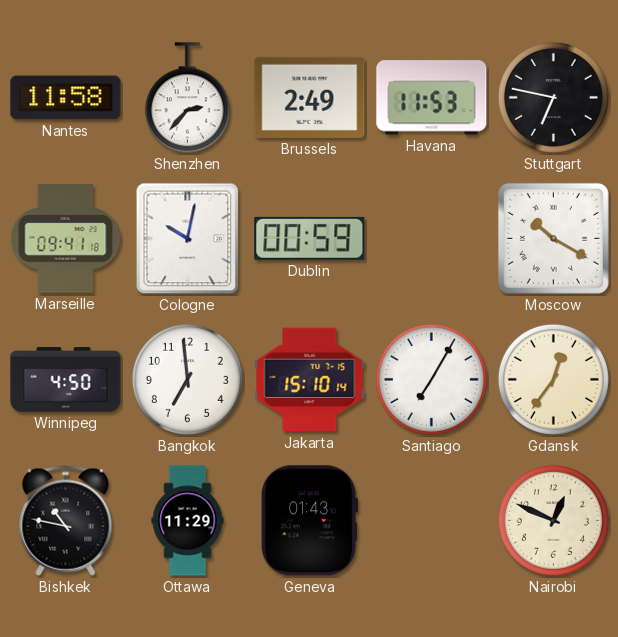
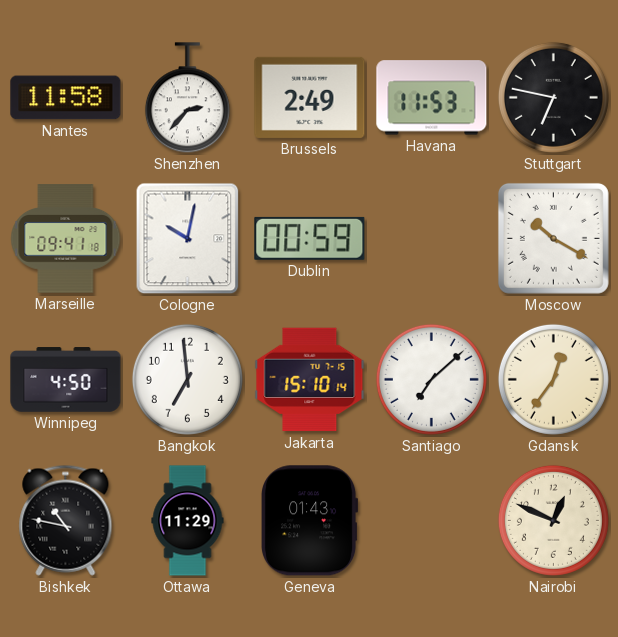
Santiago: 7:05 -> 7:08
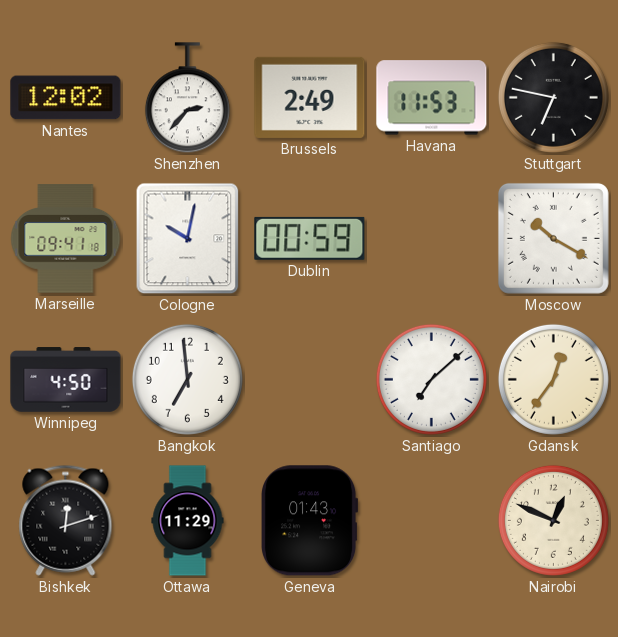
Nantes: 11:58 -> 12:02
Jakarta: 15:10 -> none
Bishkek: 10:47 -> 12:12
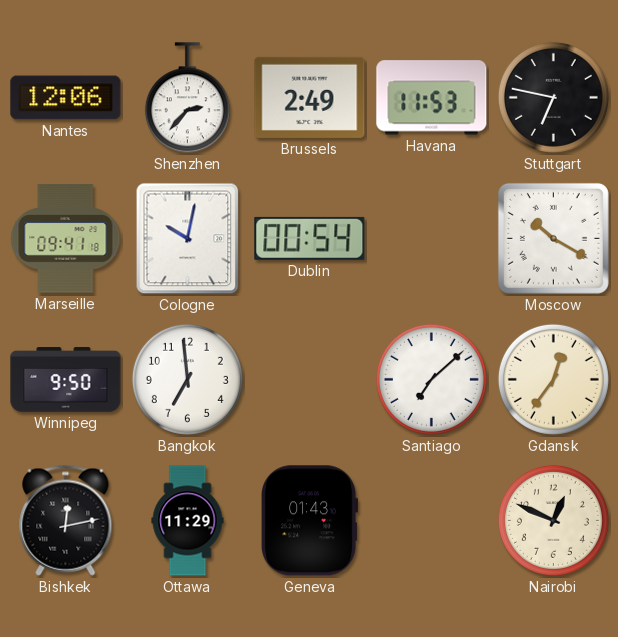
Nantes: 12:02 -> 12:06
Dublin: 00:59 -> 00:54
Winnipeg: 4:50 -> 9:50
Bishkek: 12:12 -> 12:13
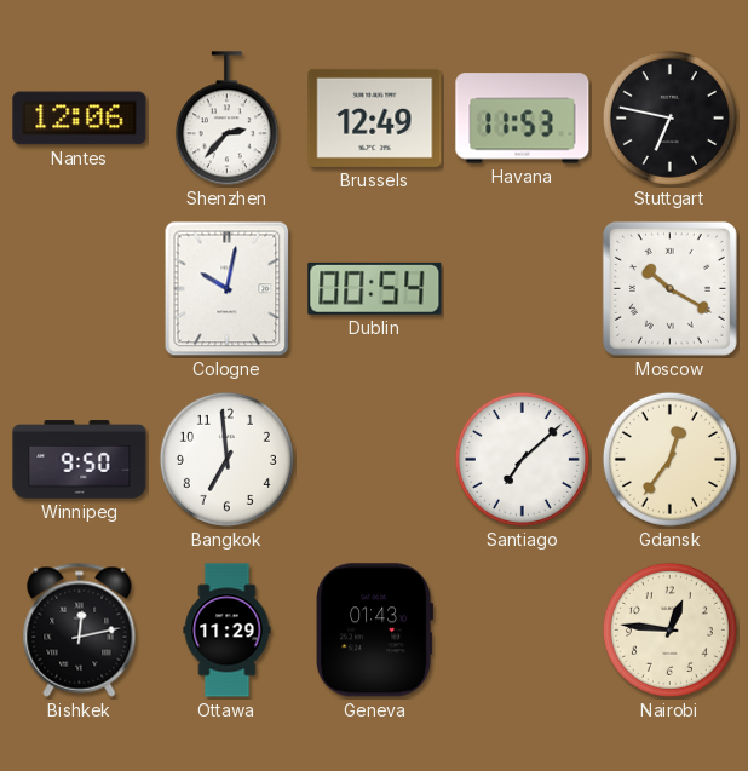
Brussels: 2:49 -> 12:49
Marseille: 09:41 -> none
Nairobi: 12:49 -> 12:46
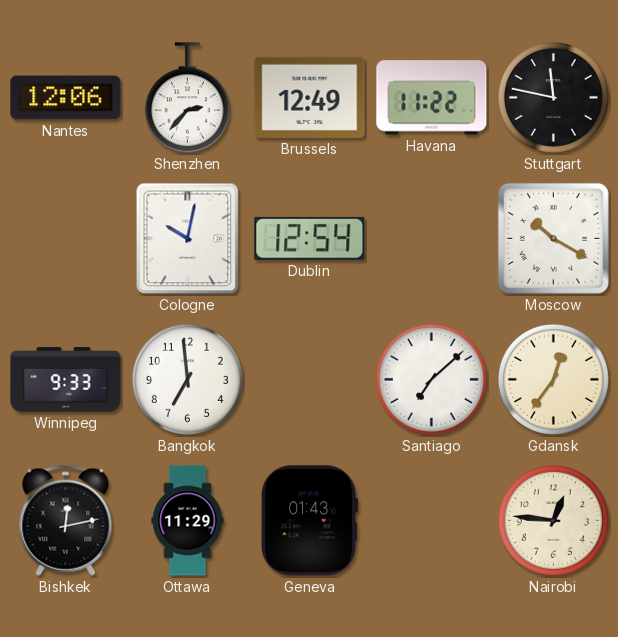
Havana: 11:53 -> 11:22
Stuttgart: 6:47 -> 11:47
Dublin: 00:54 -> 12:54
Winnipeg: 9:50 -> 9:33
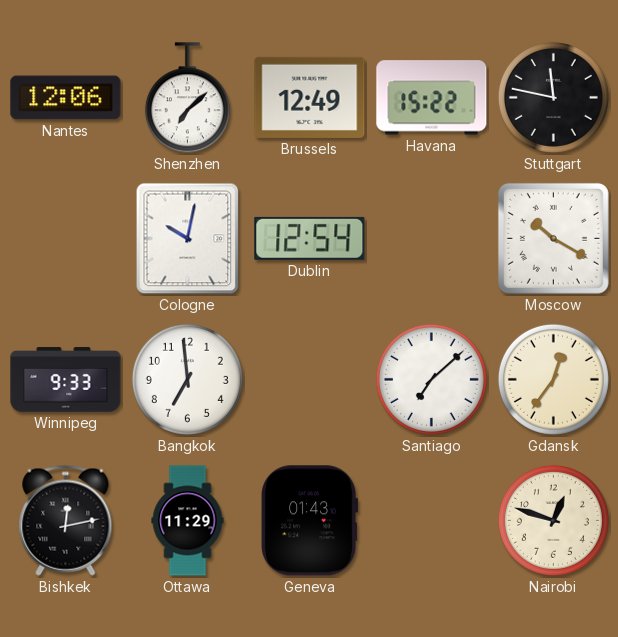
Shenzhen: 2:37 -> 7:08
Havana: 11:22 -> 15:22
Nairobi: 12:46 -> 12:48
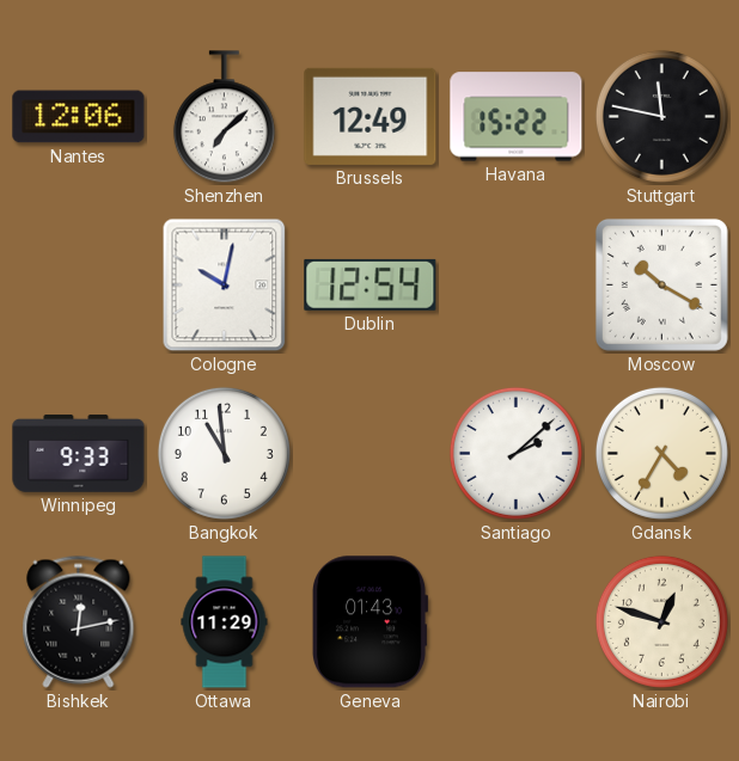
Bangkok: 6:59 -> 10:59
Santiago: 7:08 -> 2:08
Gdansk: 12:36 -> 4:35
